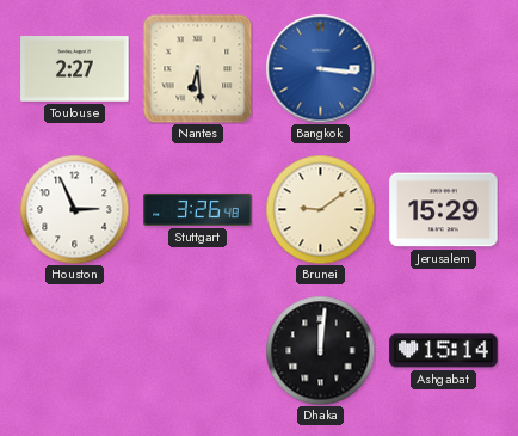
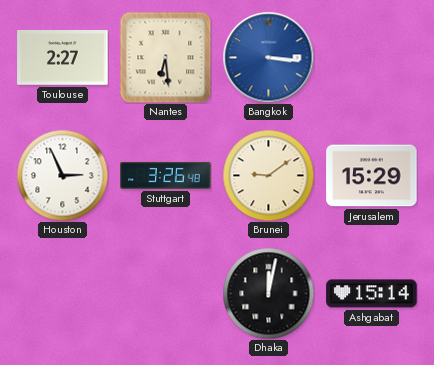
Dhaka: 12:01 -> 12:02
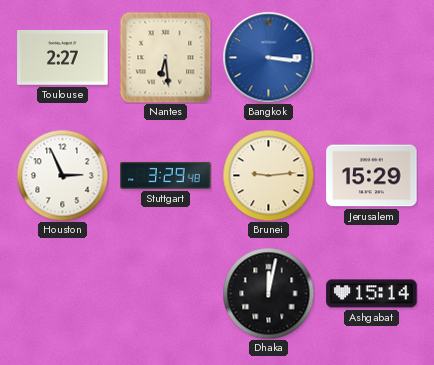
Stuttgart: 3:26 -> 3:29
Brunei: 9:09 -> 9:14
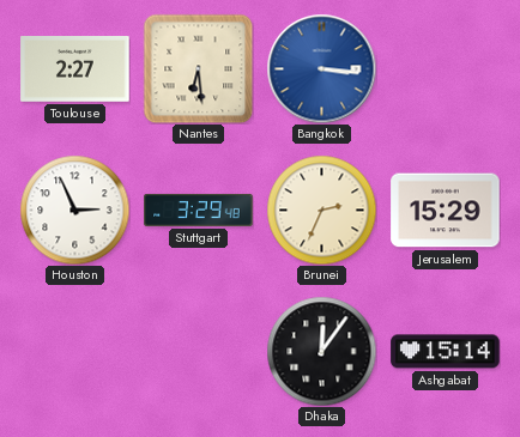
Brunei: 9:14 -> 2:34
Dhaka: 12:02 -> 12:06
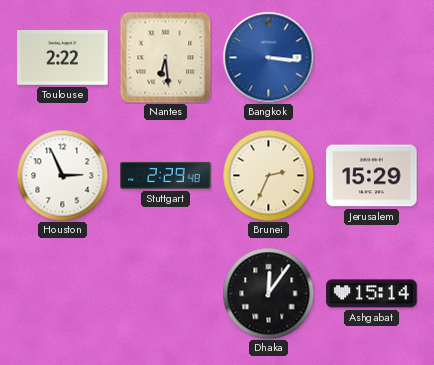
Toulouse: 2:27 -> 2:22
Stuttgart: 3:29 -> 2:29
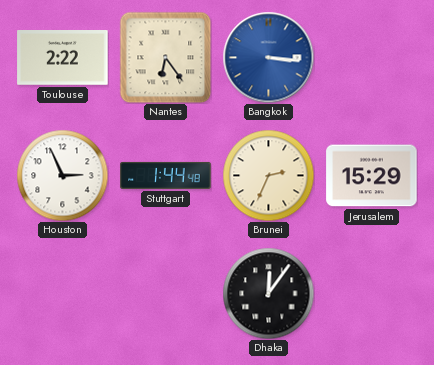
Nantes: 6:29 -> 6:24
Stuttgart: 2:29 -> 1:44
Ashgabat: 15:14 -> none
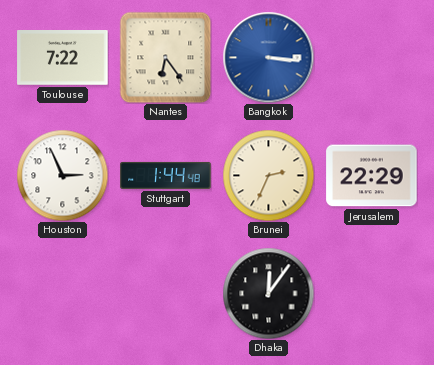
Toulouse: 2:22 -> 7:22
Jerusalem: 15:29 -> 22:29
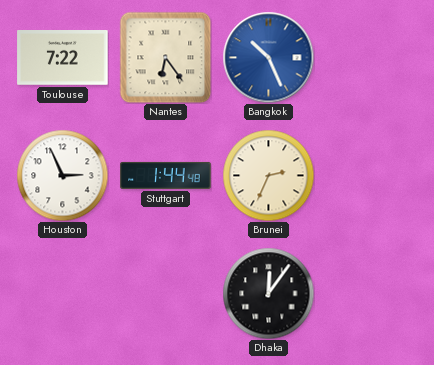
Bangkok: 3:16 -> 10:26
Jerusalem: 22:29 -> none
